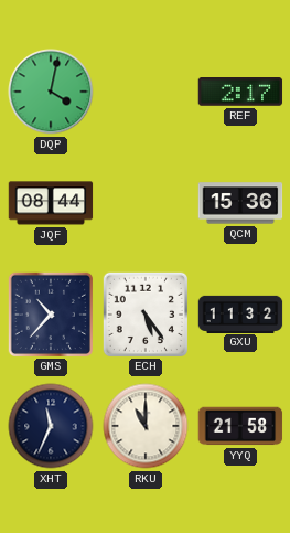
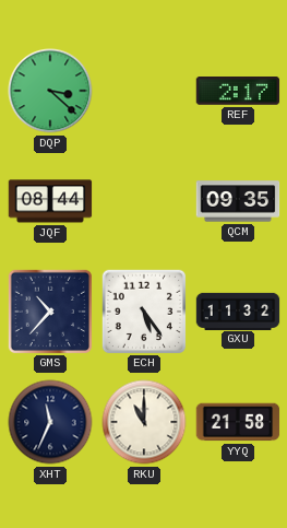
DQP: 4:02 -> 3:22
QCM: 15:36 -> 09:35
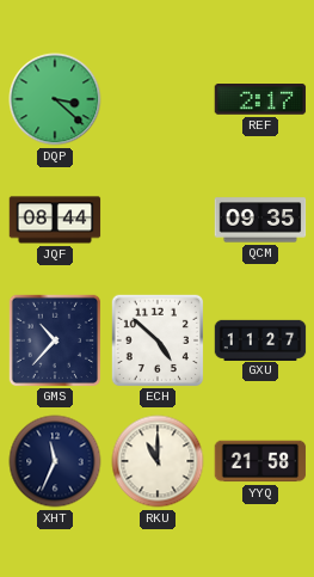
ECH: 5:24 -> 4:52
GXU: 11:32 -> 11:27
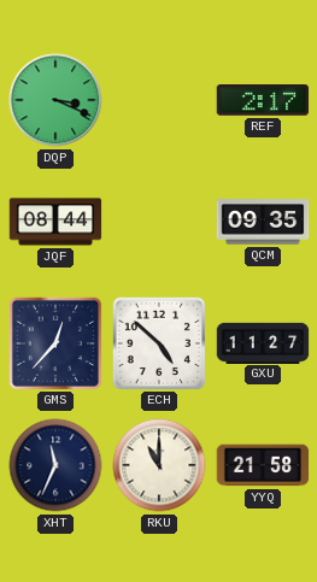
DQP: 3:22 -> 3:19
GMS: 10:37 -> 12:37
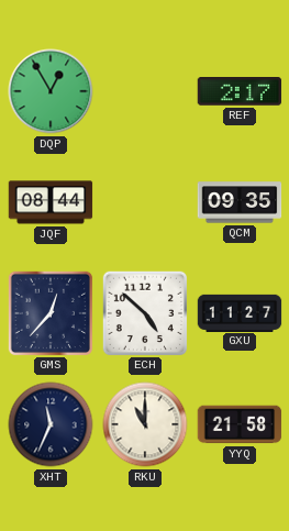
DQP: 3:19 -> 12:55
